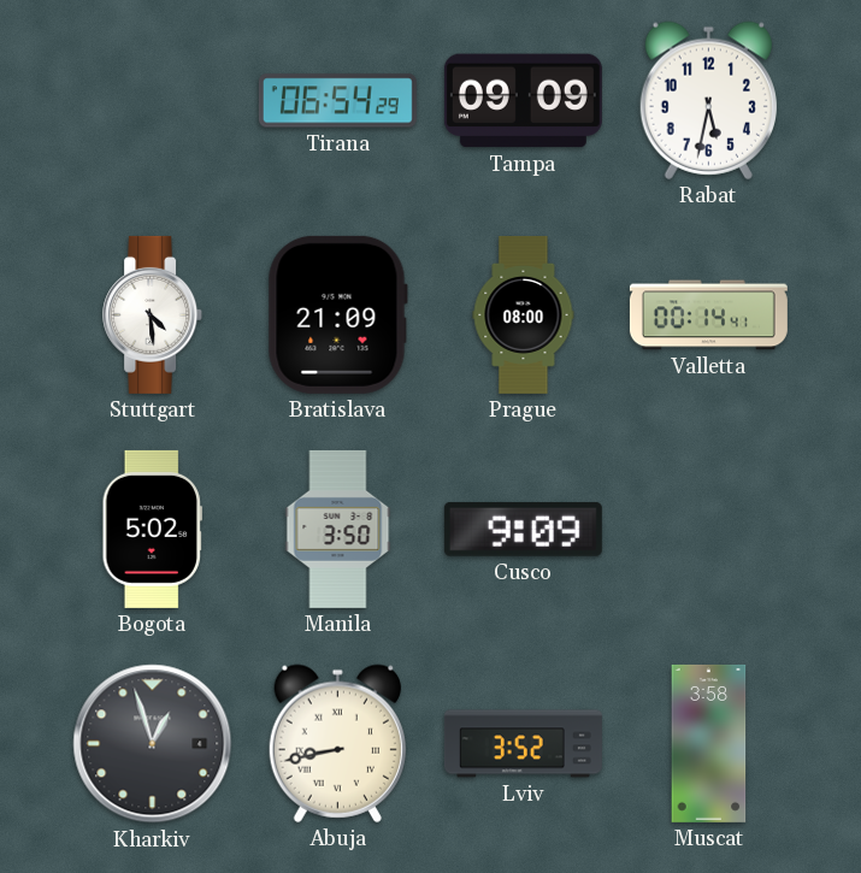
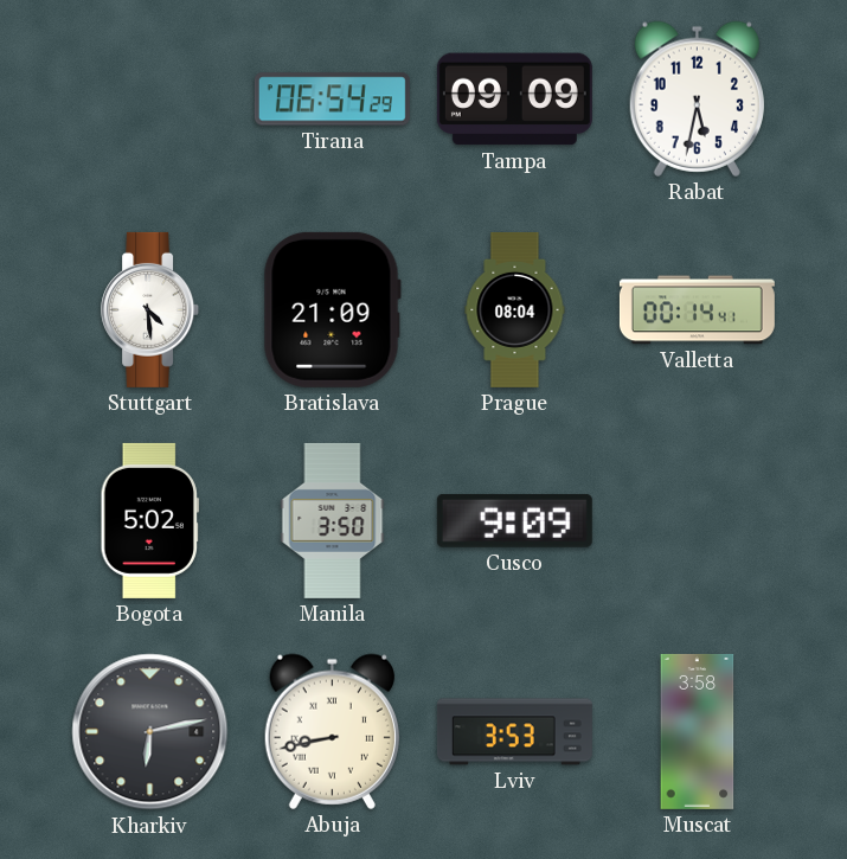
Prague: 08:00 -> 08:04
Kharkiv: 12:57 -> 6:13
Lviv: 3:52 -> 3:53
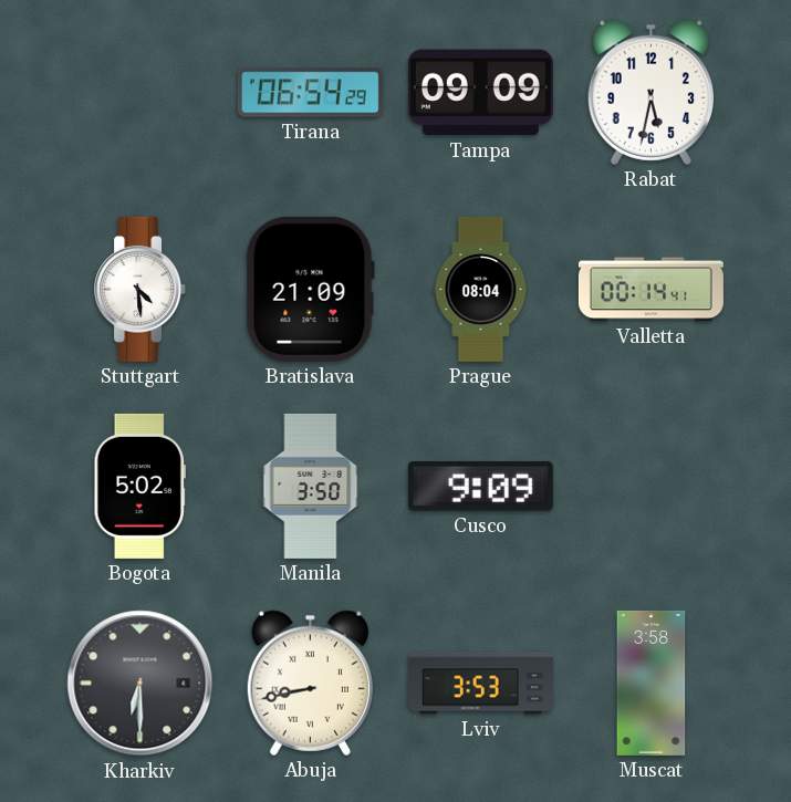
Kharkiv: 6:13 -> 6:30
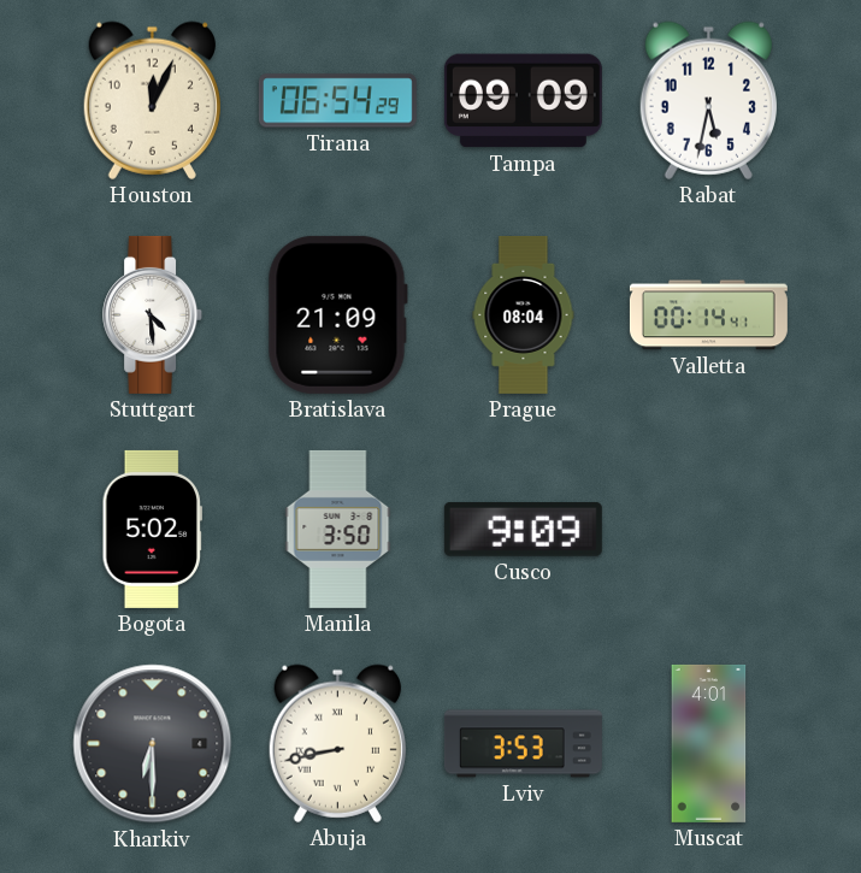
Houston: none -> 12:04
Muscat: 3:58 -> 4:01
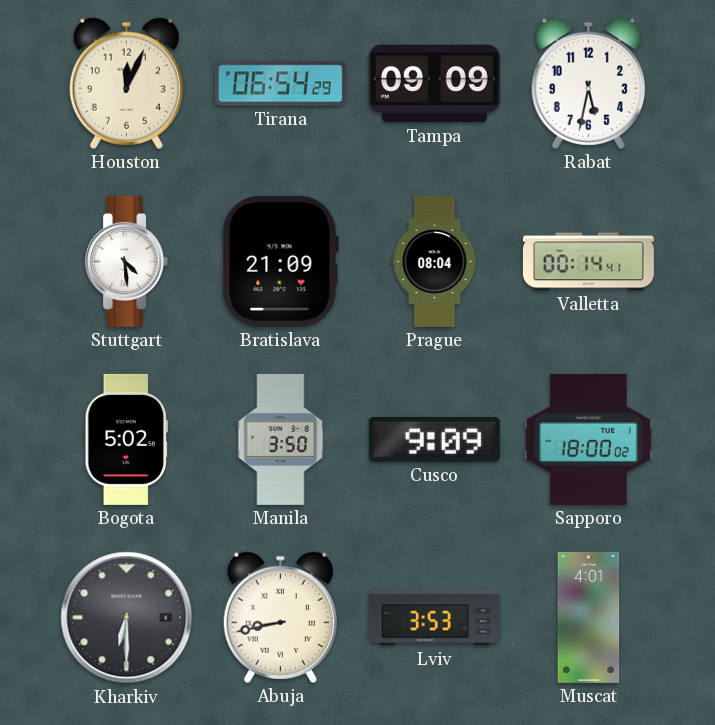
Sapporo: none -> 18:00
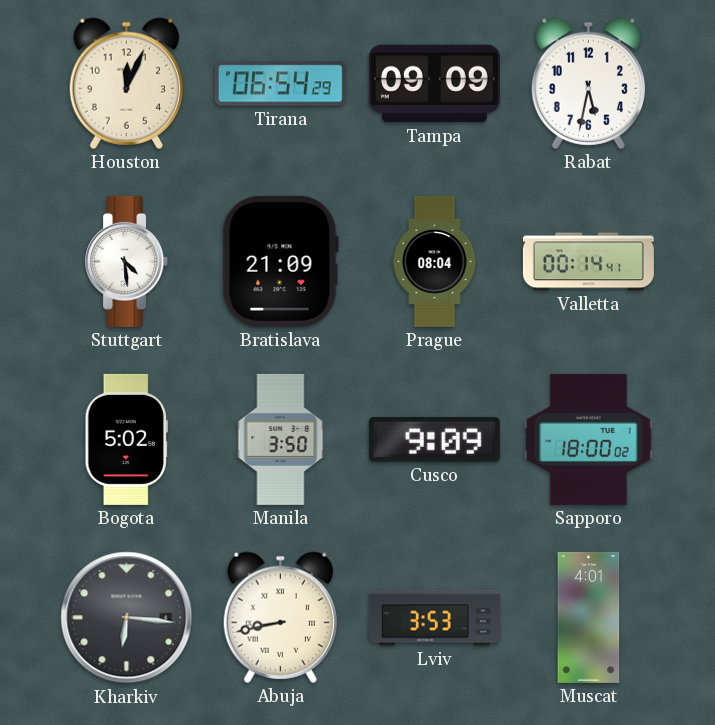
Kharkiv: 6:30 -> 6:16
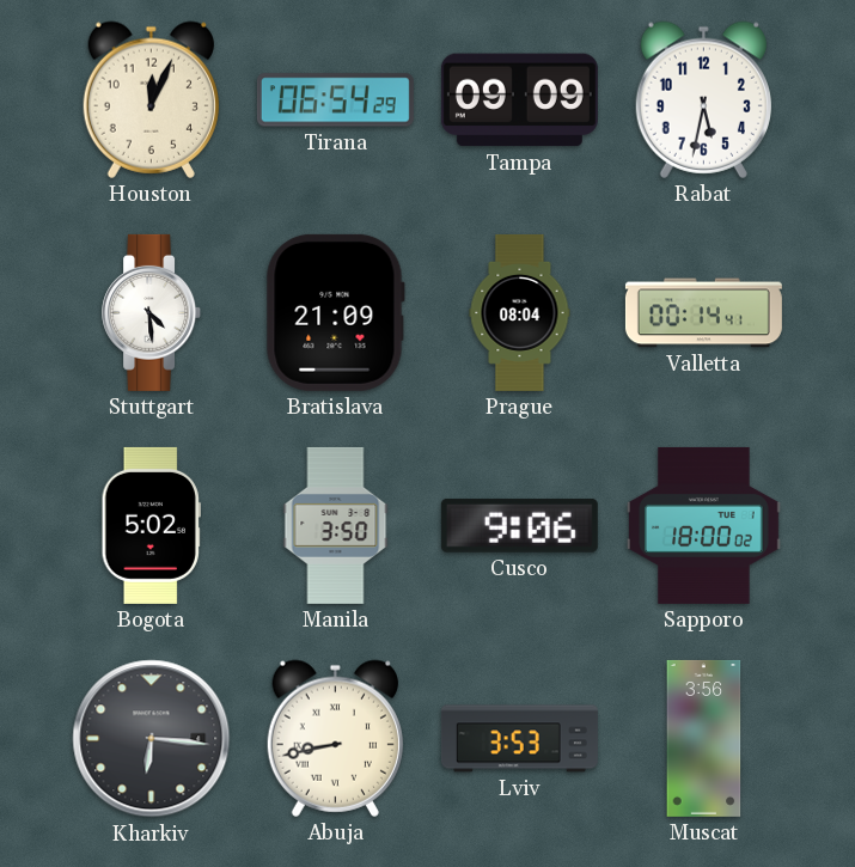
Cusco: 9:09 -> 9:06
Muscat: 4:01 -> 3:56
